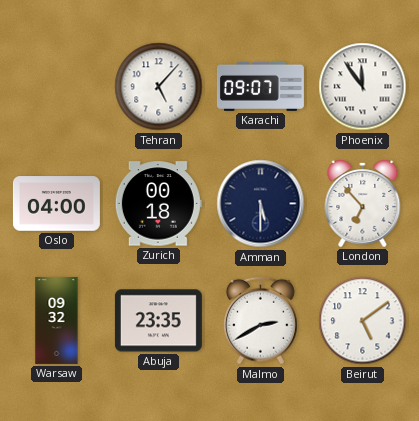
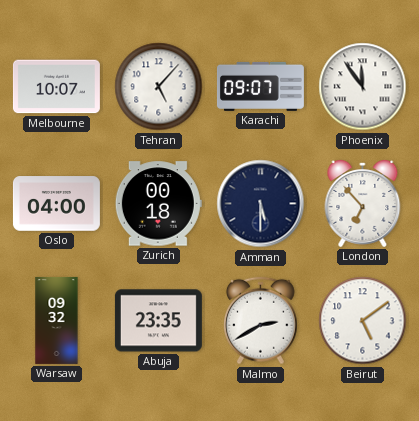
Melbourne: none -> 10:07
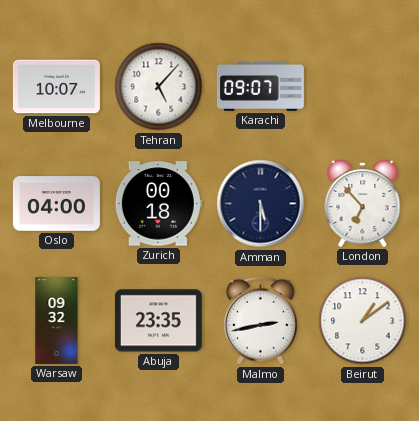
Phoenix: 11:54 -> none
Malmo: 2:40 -> 2:43
Beirut: 5:09 -> 1:09
